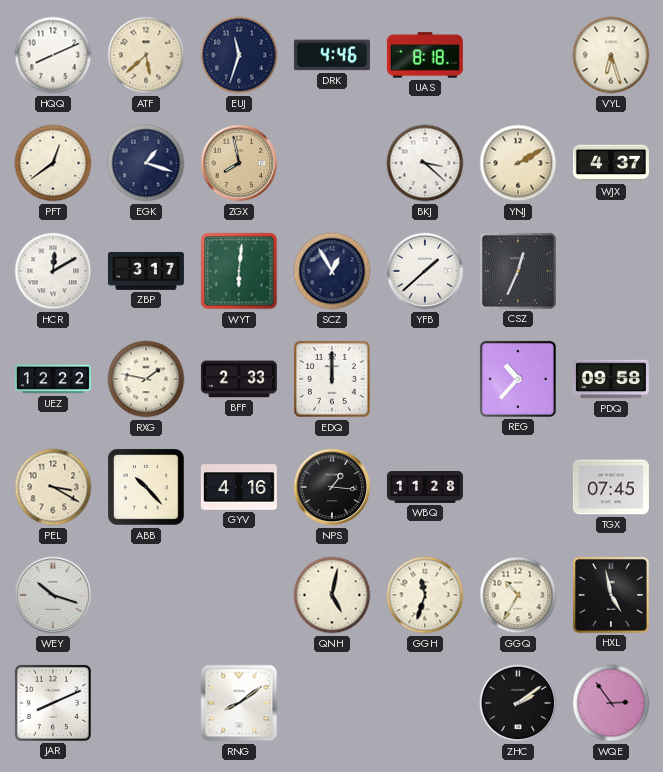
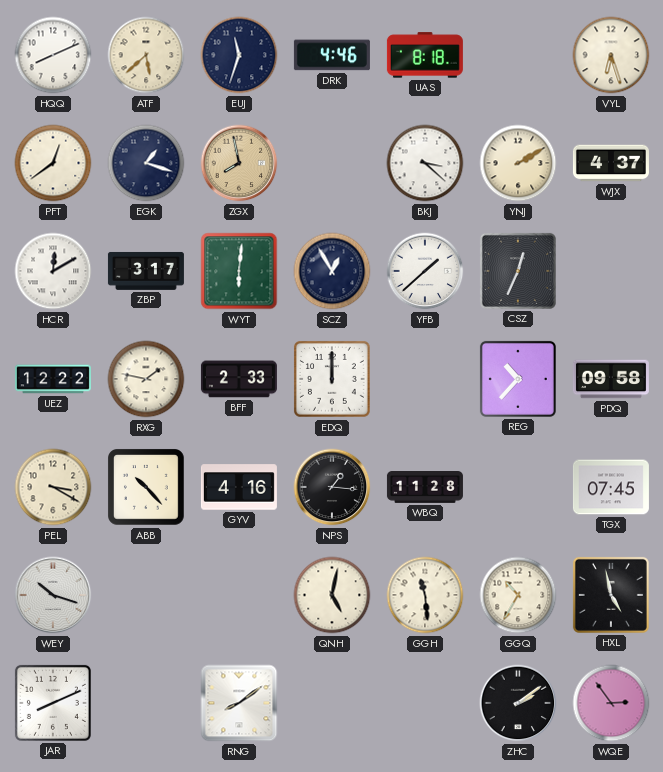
GGH: 11:33 -> 11:29
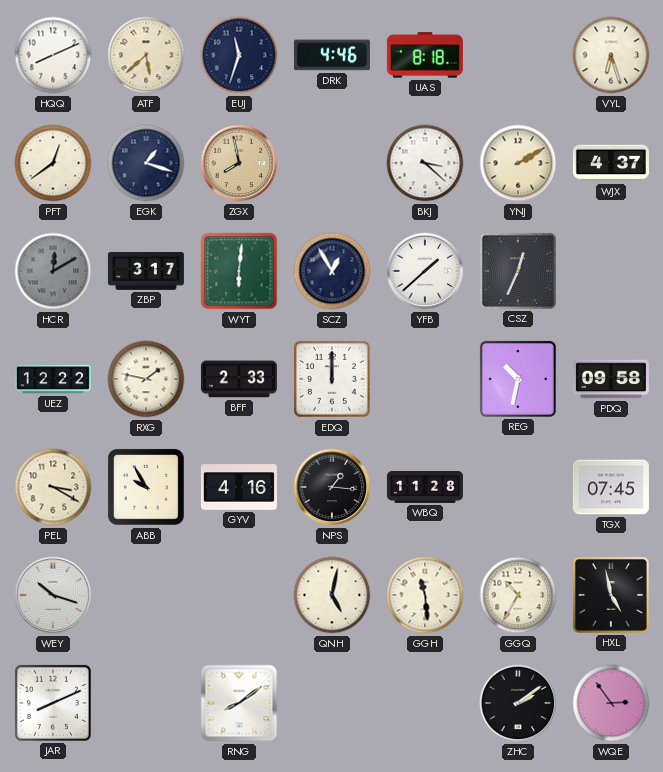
HCR dial: white -> grey
REG: 10:37 -> 10:32
ABB: 10:23 -> 9:55
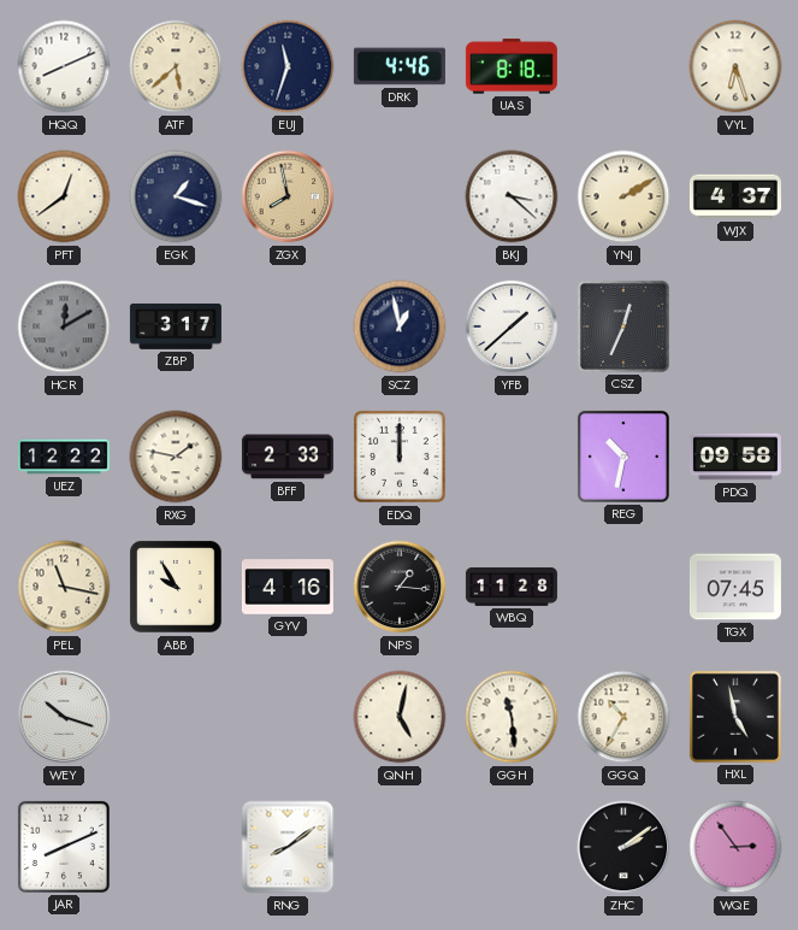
WYT: 6:01 -> none
SCZ: 12:55 -> 12:58
PEL: 3:20 -> 11:17
